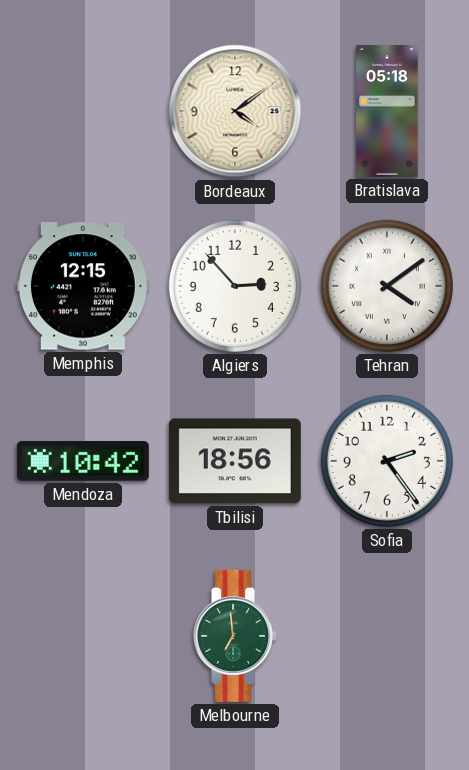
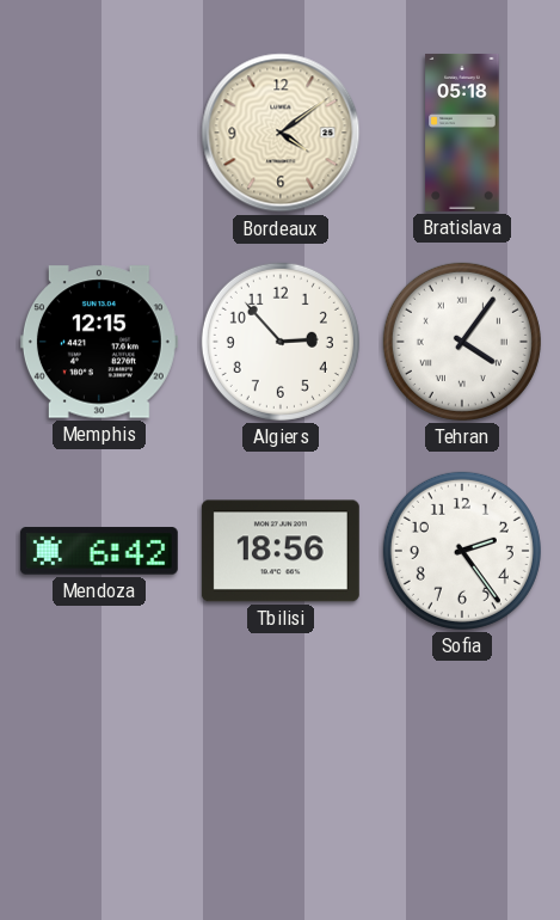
Tehran: 4:09 -> 4:06
Mendoza: 10:42 -> 6:42
Melbourne: 6:59 -> none
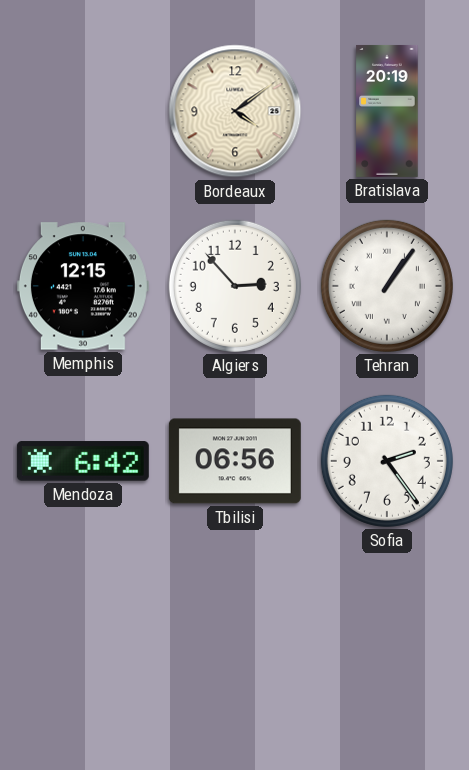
Bratislava: 05:18 -> 20:19
Tehran: 4:06 -> 1:06
Tbilisi: 18:56 -> 06:56
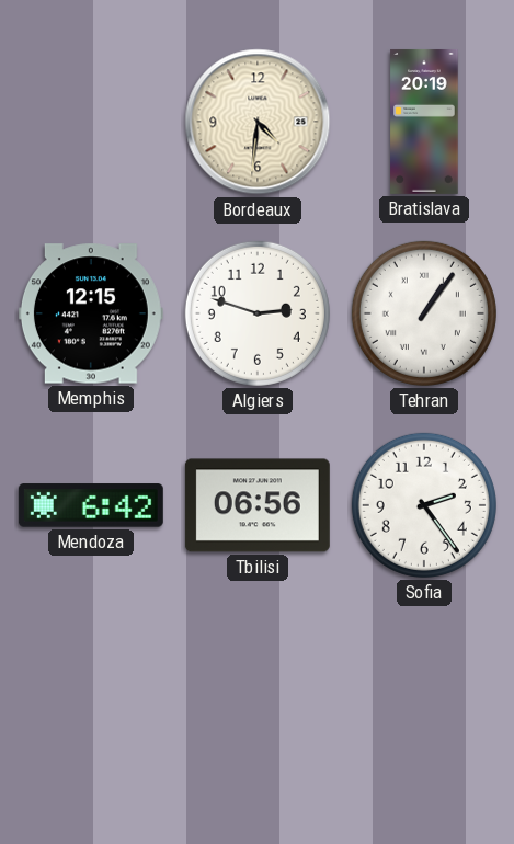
Bordeaux: 4:09 -> 4:31
Algiers: 2:53 -> 2:48
